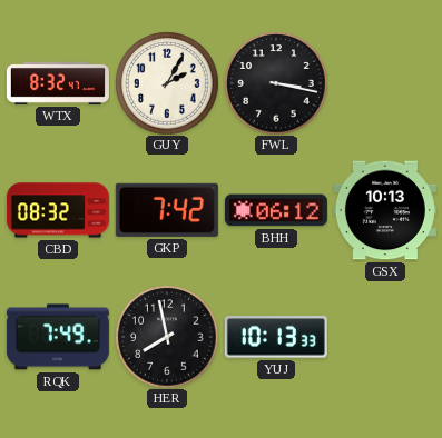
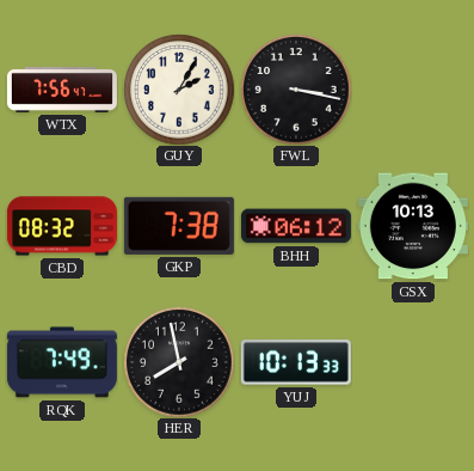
WTX: 8:32 -> 7:56
GKP: 7:42 -> 7:38
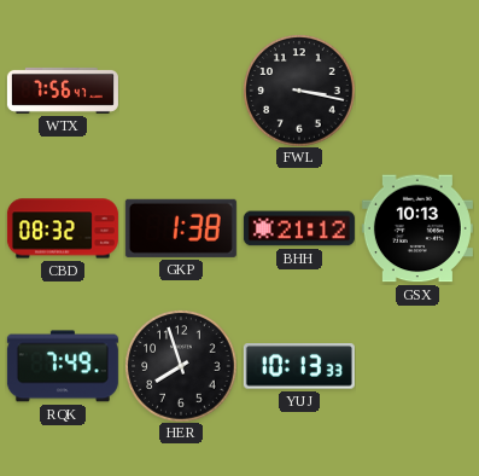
GUY: 2:05 -> none
GKP: 7:38 -> 1:38
BHH: 06:12 -> 21:12
HER: 7:58 -> 7:57
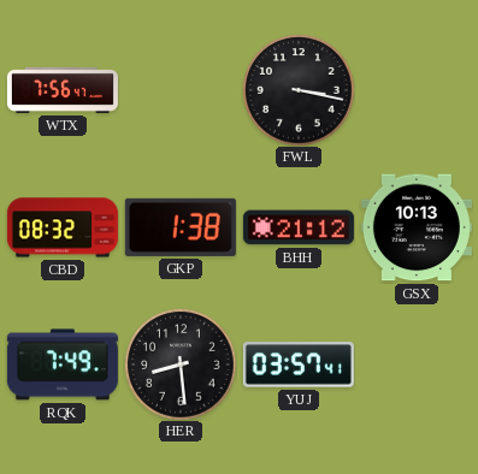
HER: 7:57 -> 8:29
YUJ: 10:13 -> 03:57
